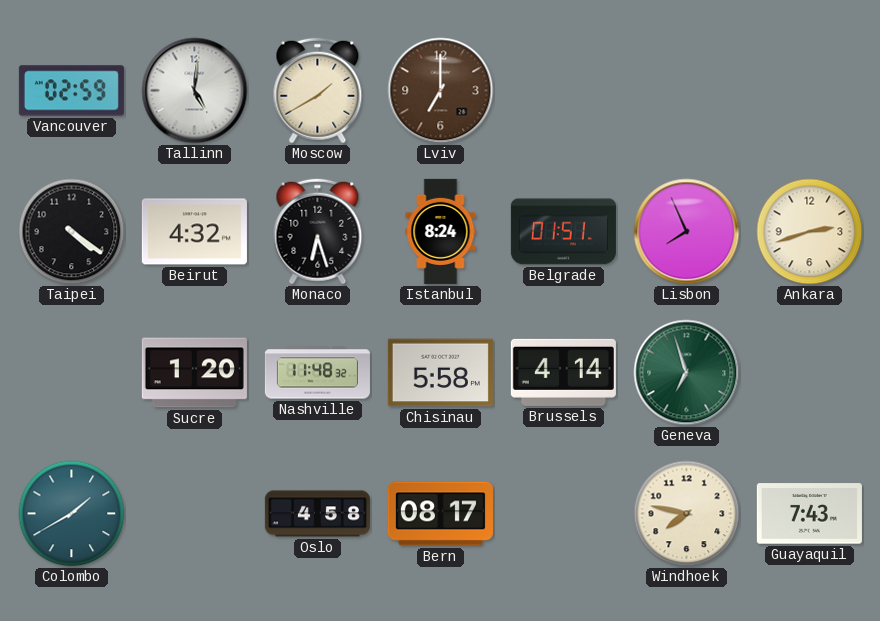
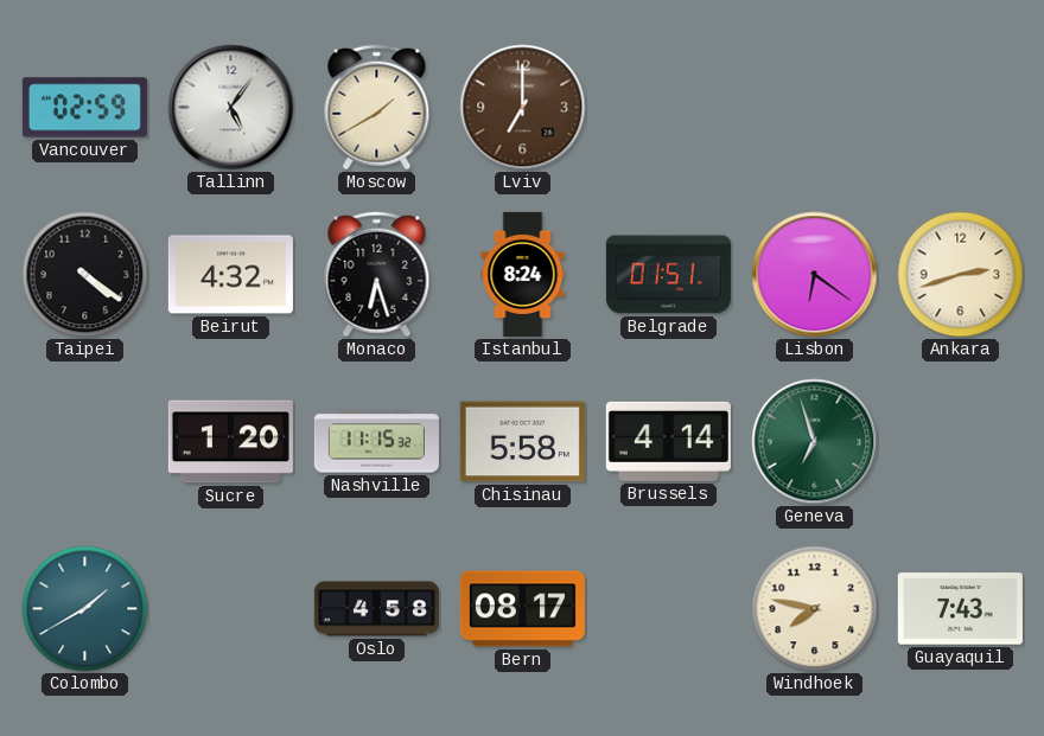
Tallinn: 5:01 -> 5:06
Lisbon: 7:56 -> 6:21
Nashville: 11:48 -> 11:15
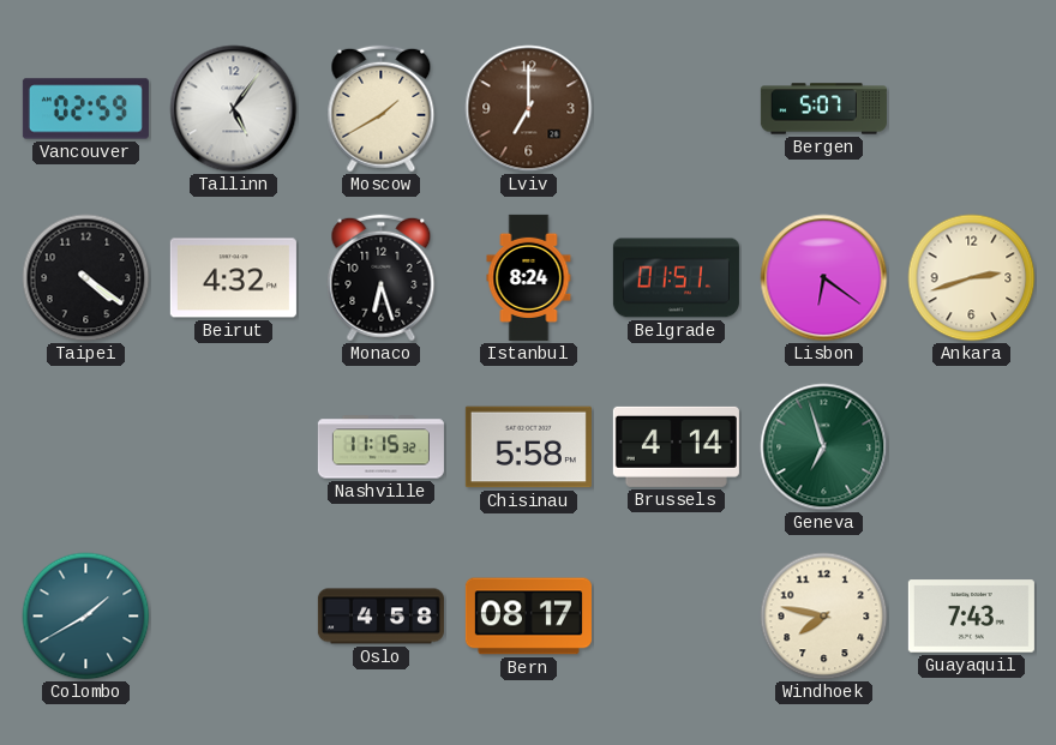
Bergen: none -> 5:07
Sucre: 1:20 -> none
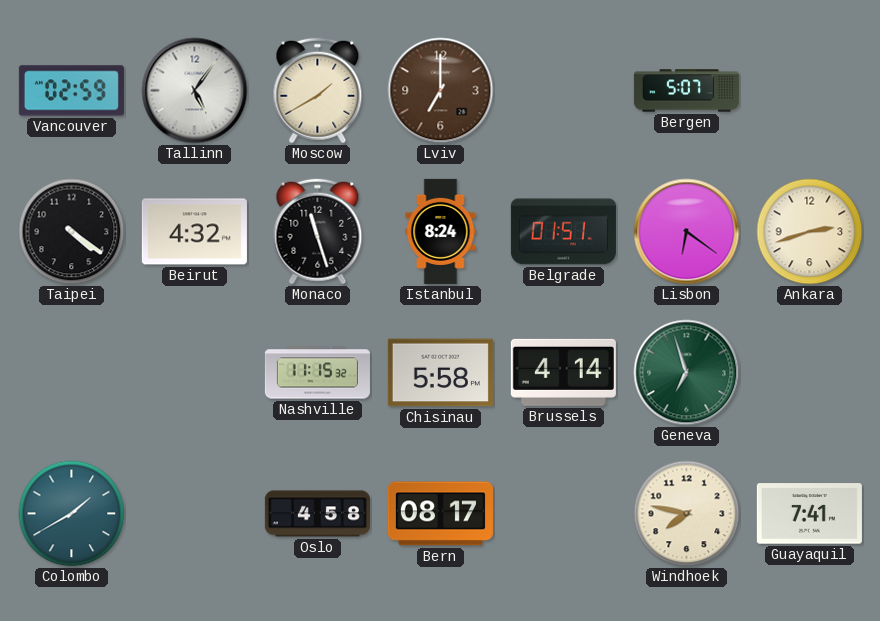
Monaco: 6:27 -> 11:27
Guayaquil: 7:43 -> 7:41
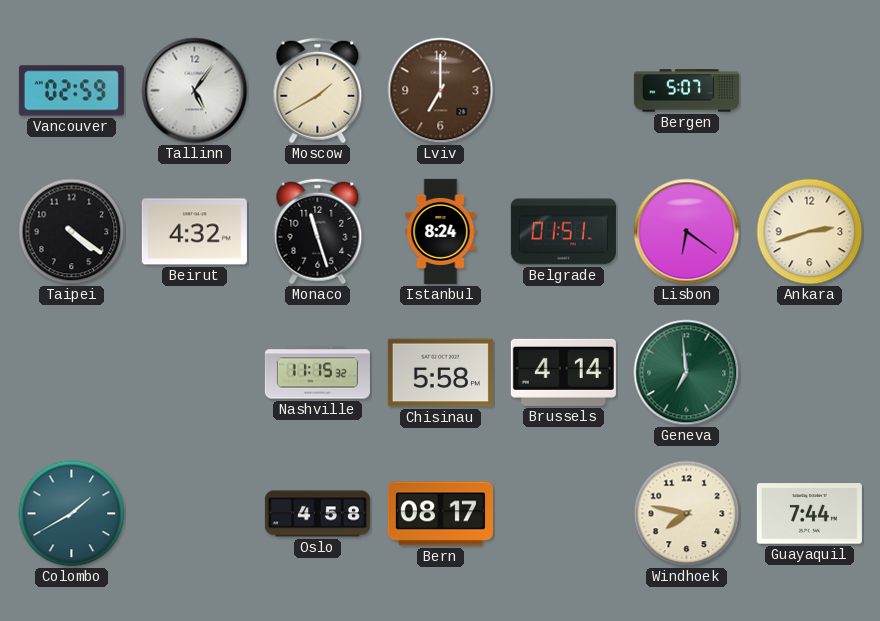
Geneva: 6:57 -> 6:59
Guayaquil: 7:41 -> 7:44
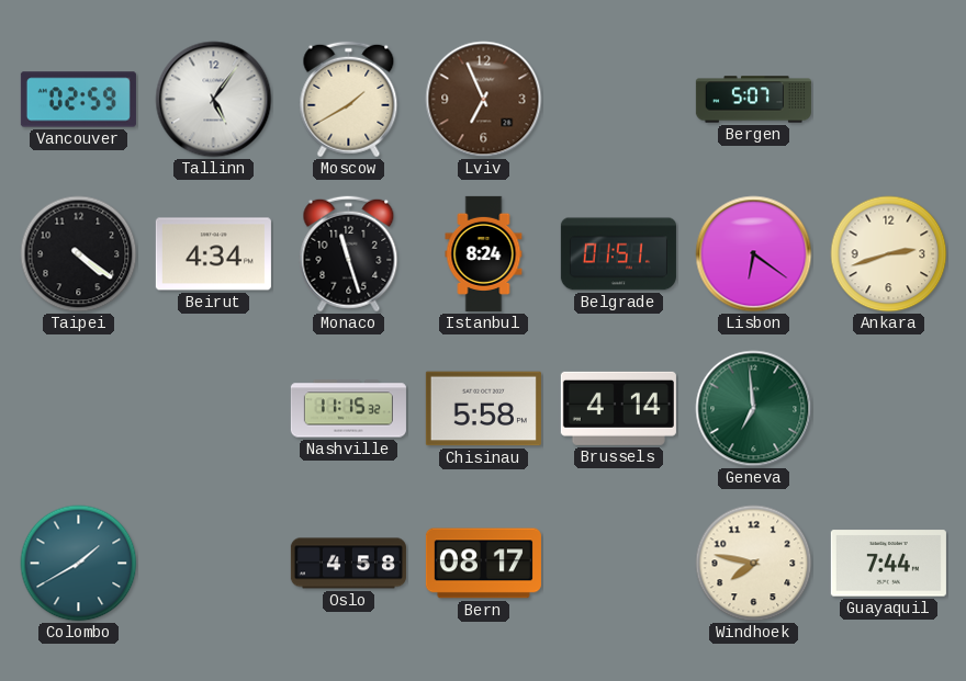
Lviv: 7:00 -> 6:56
Beirut: 4:32 -> 4:34
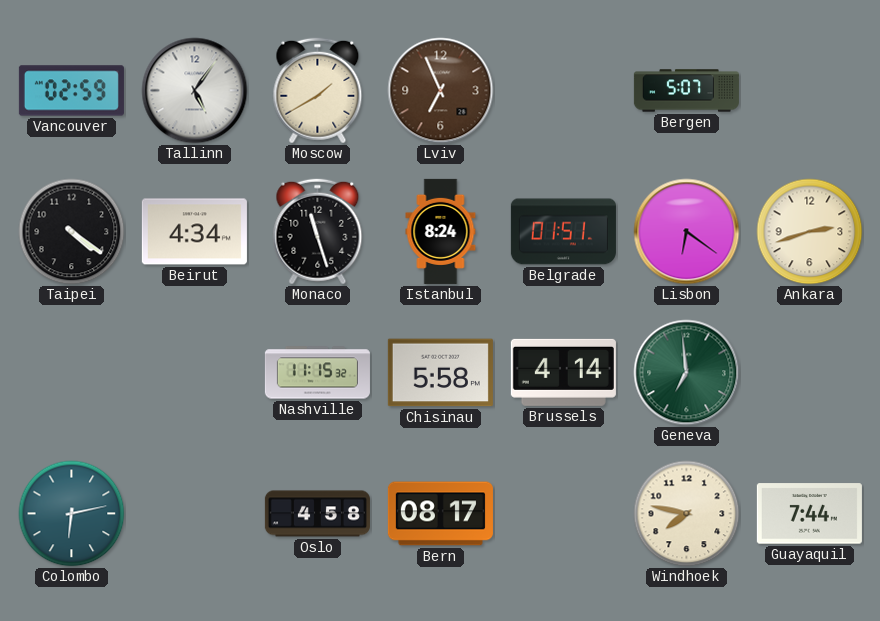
Colombo: 1:40 -> 6:13
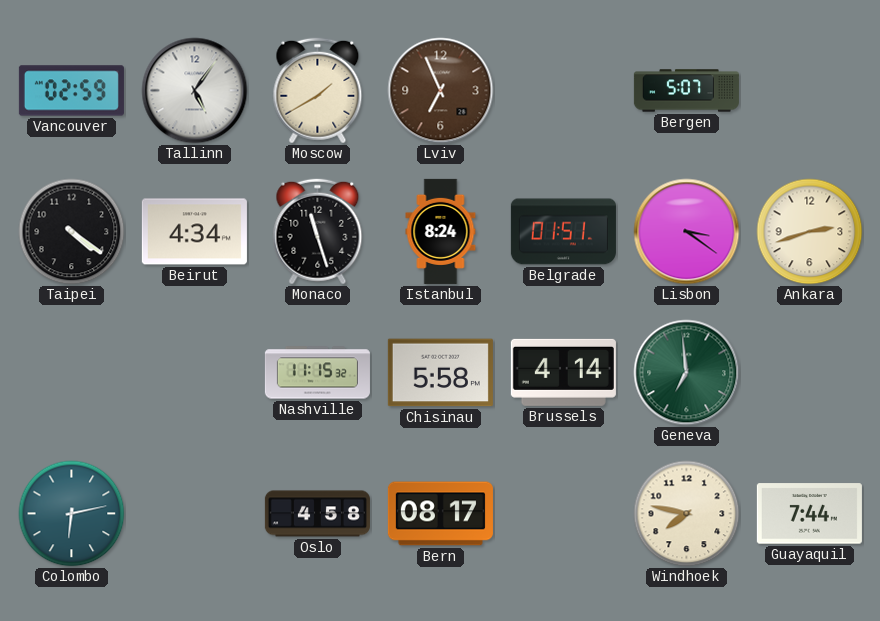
Lisbon: 6:21 -> 3:21
